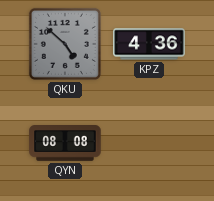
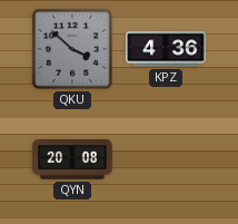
QKU: 4:52 -> 3:52
QYN: 08:08 -> 20:08
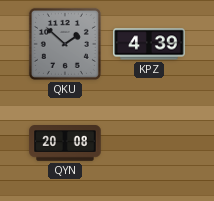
QKU: 3:52 -> 1:52
KPZ: 4:36 -> 4:39
